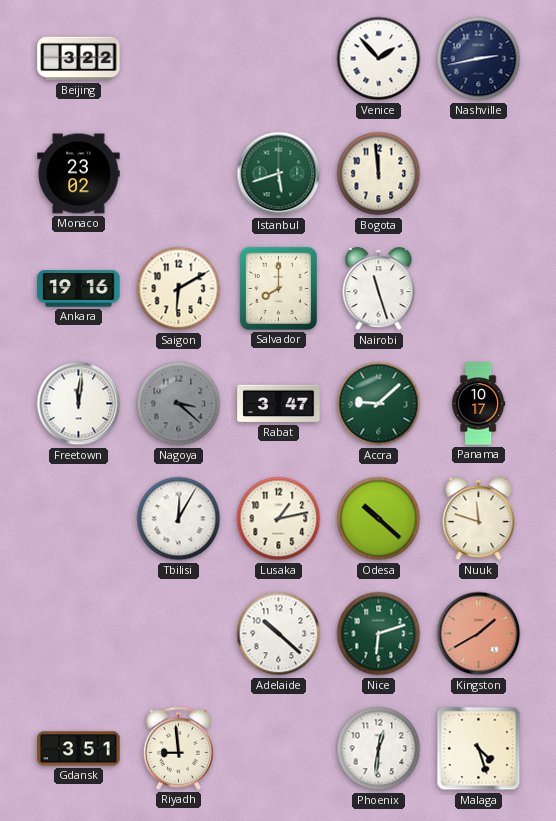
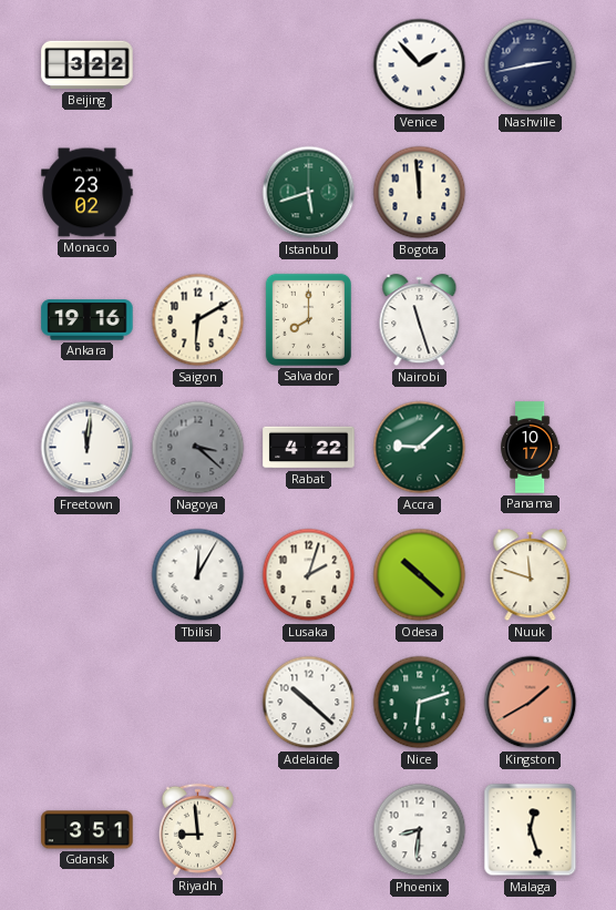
Rabat: 3:47 -> 4:22
Lusaka: 1:13 -> 2:03
Phoenix: 12:31 -> 8:31
Malaga: 4:27 -> 12:27
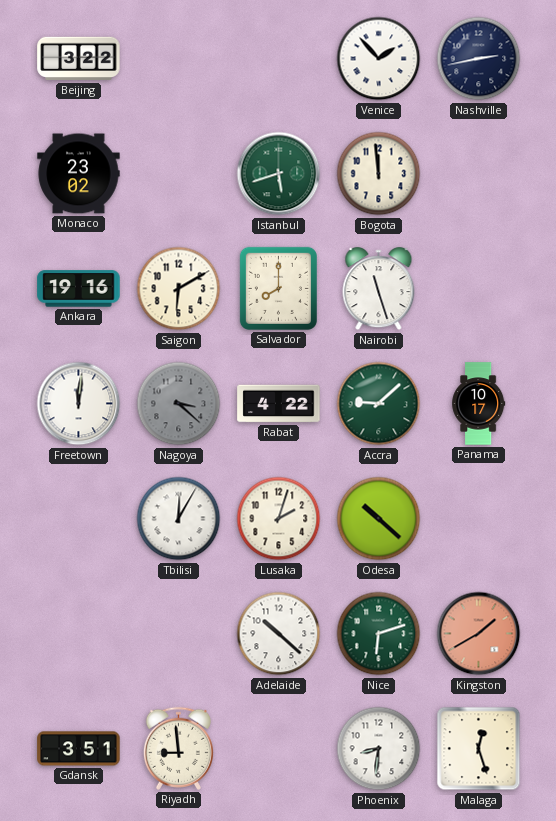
Nuuk: 11:48 -> none
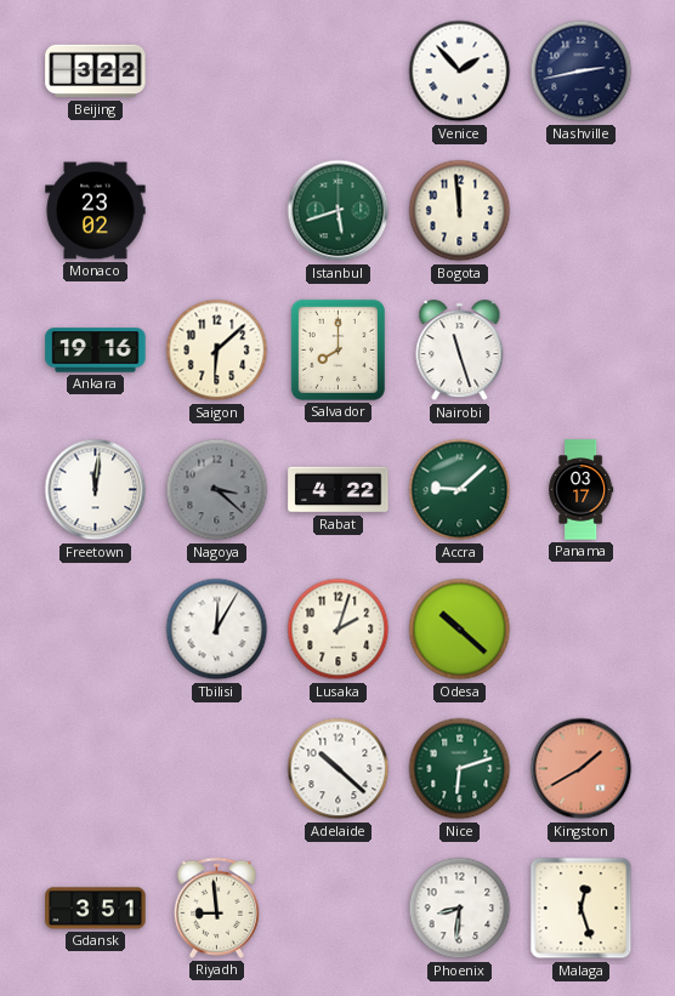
Saigon: 6:10 -> 6:08
Panama: 10:17 -> 03:17
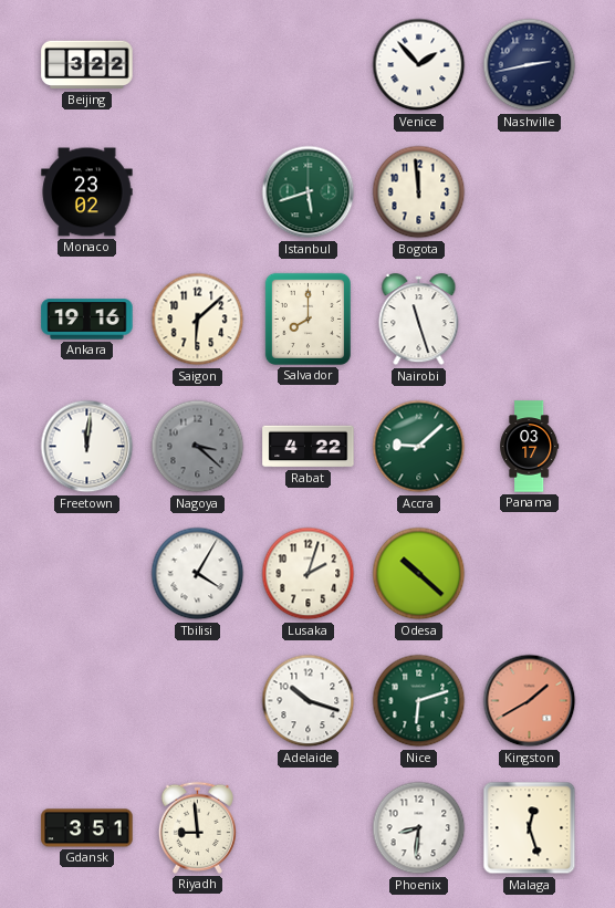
Tbilisi: 12:05 -> 4:05
Adelaide: 10:22 -> 10:18
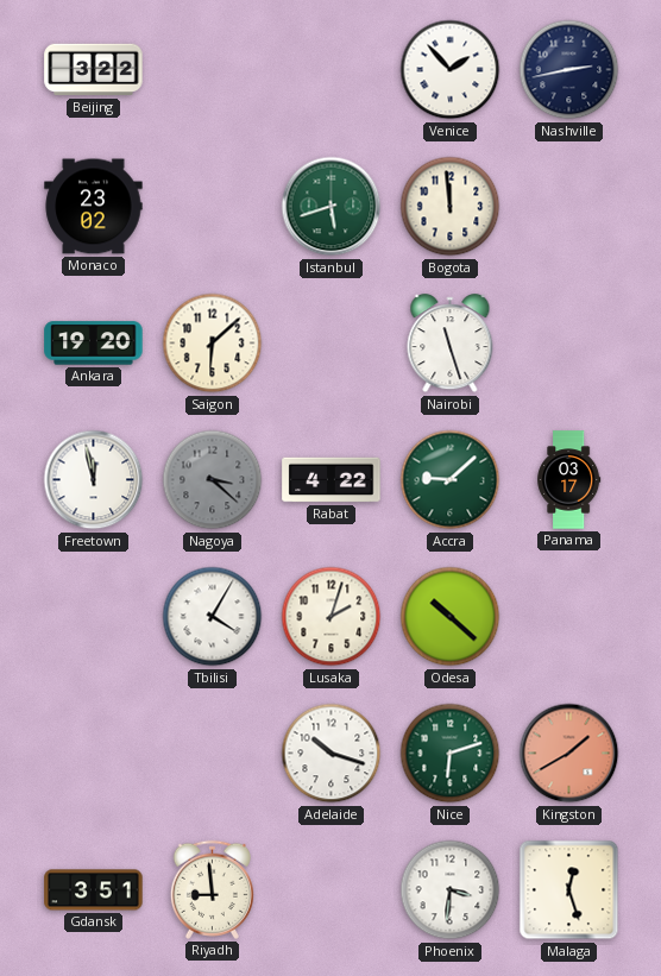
Ankara: 19:16 -> 19:20
Salvador: 8:00 -> none
Freetown: 12:01 -> 11:58
Phoenix: 8:31 -> 3:31
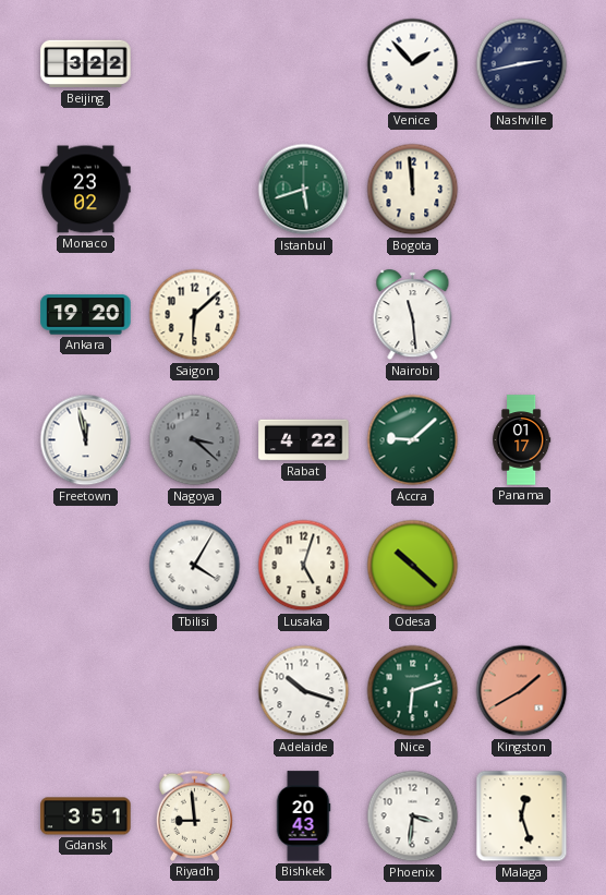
Nairobi: 11:27 -> 11:29
Panama: 03:17 -> 01:17
Lusaka: 2:03 -> 5:03
Bishkek: none -> 20:43
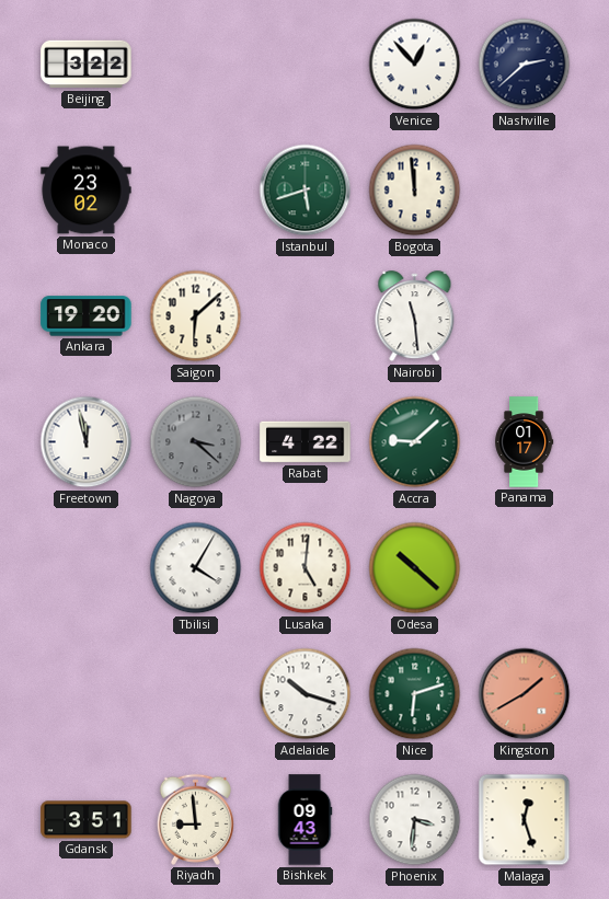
Venice: 1:53 -> 12:53
Nashville: 2:43 -> 2:38
Lusaka: 5:03 -> 5:01
Bishkek: 20:43 -> 09:43
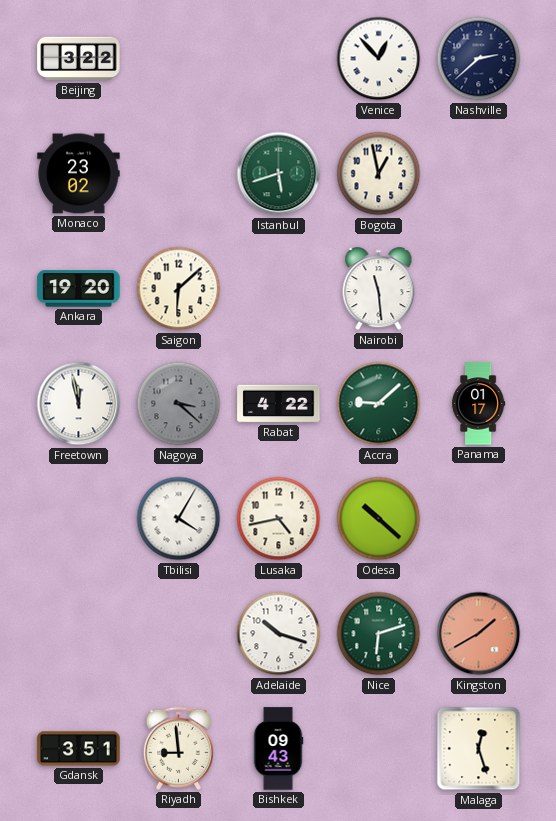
Bogota: 11:59 -> 12:58
Lusaka: 5:01 -> 4:43
Phoenix: 3:31 -> none
